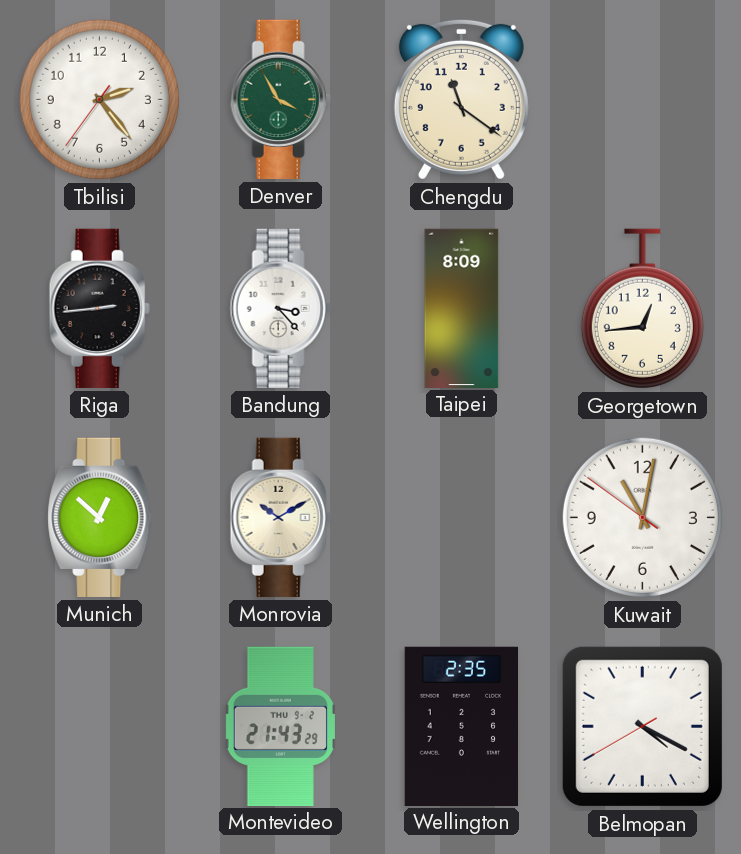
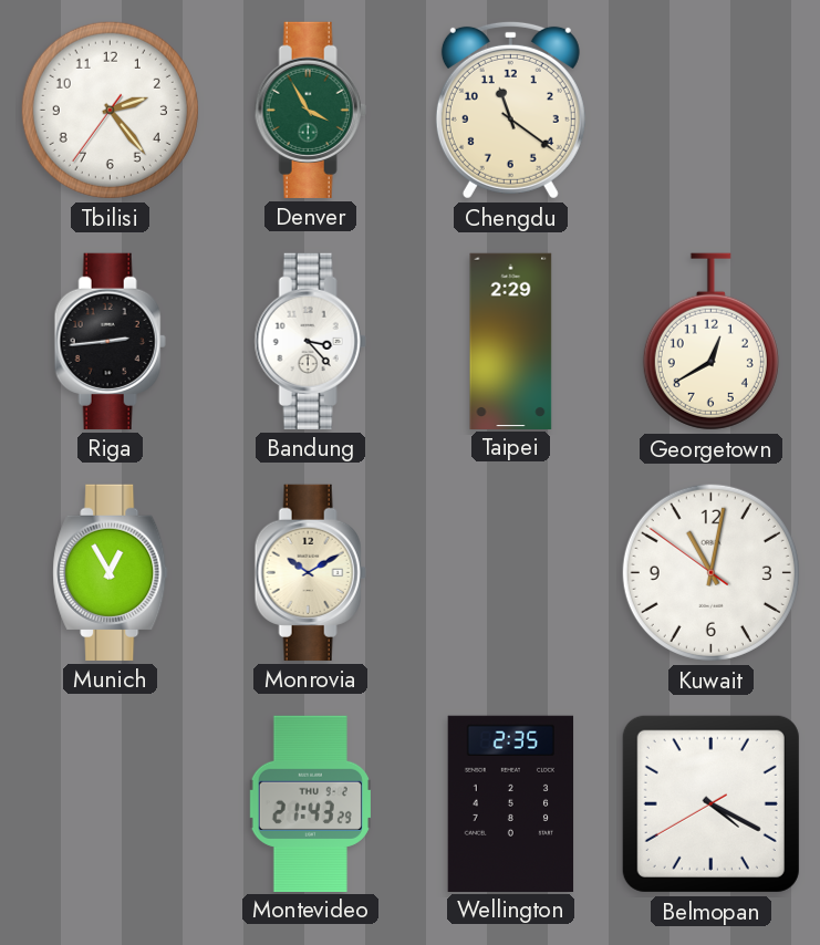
Taipei: 8:09 -> 2:29
Georgetown: 12:44 -> 12:40
Munich: 12:52 -> 12:55
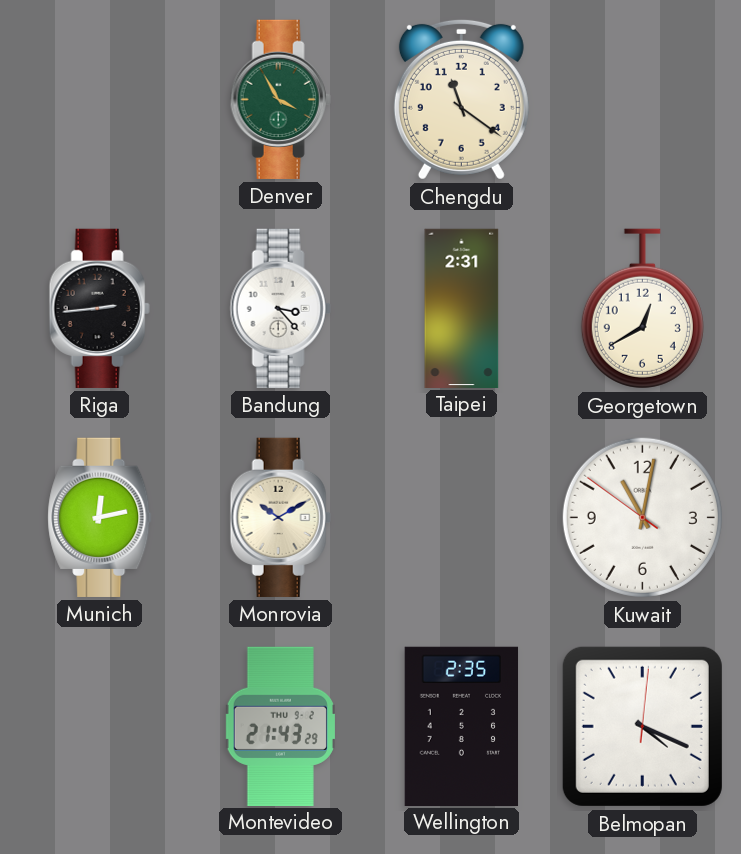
Tbilisi: 2:23 -> none
Taipei: 2:29 -> 2:31
Munich: 12:55 -> 12:13
Belmopan: 4:19:40 -> 4:19:01
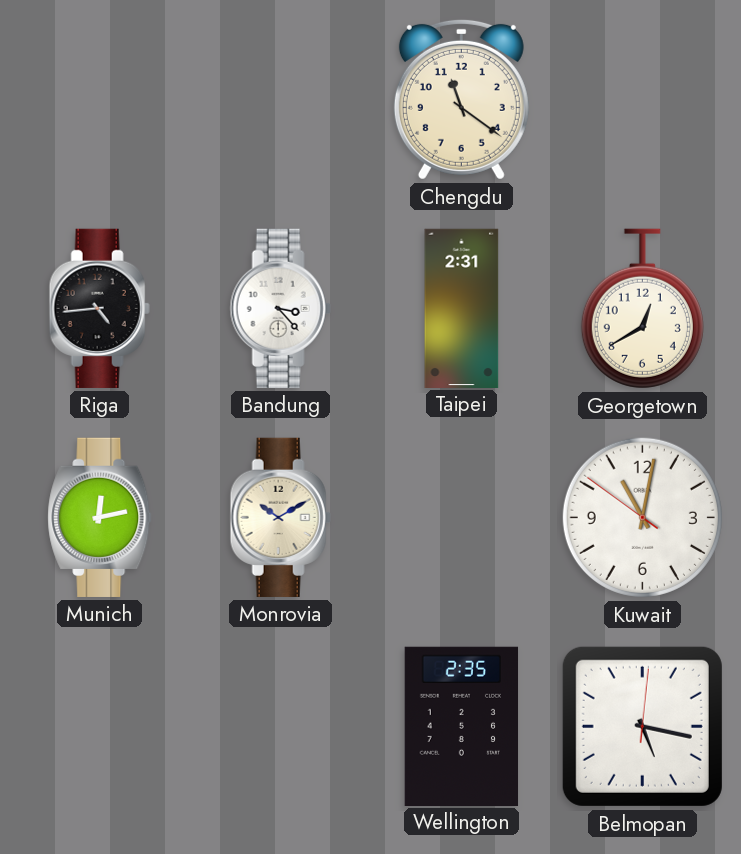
Denver: 3:55 -> none
Riga: 2:44 -> 4:44
Montevideo: 21:43 -> none
Belmopan: 4:19 -> 5:17
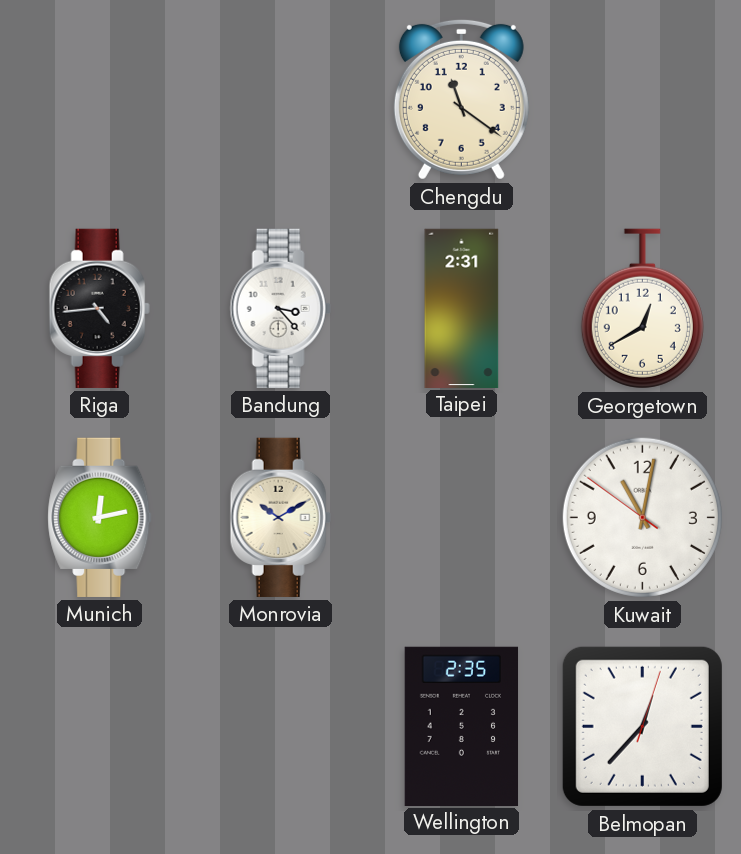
Belmopan: 5:17 -> 12:37
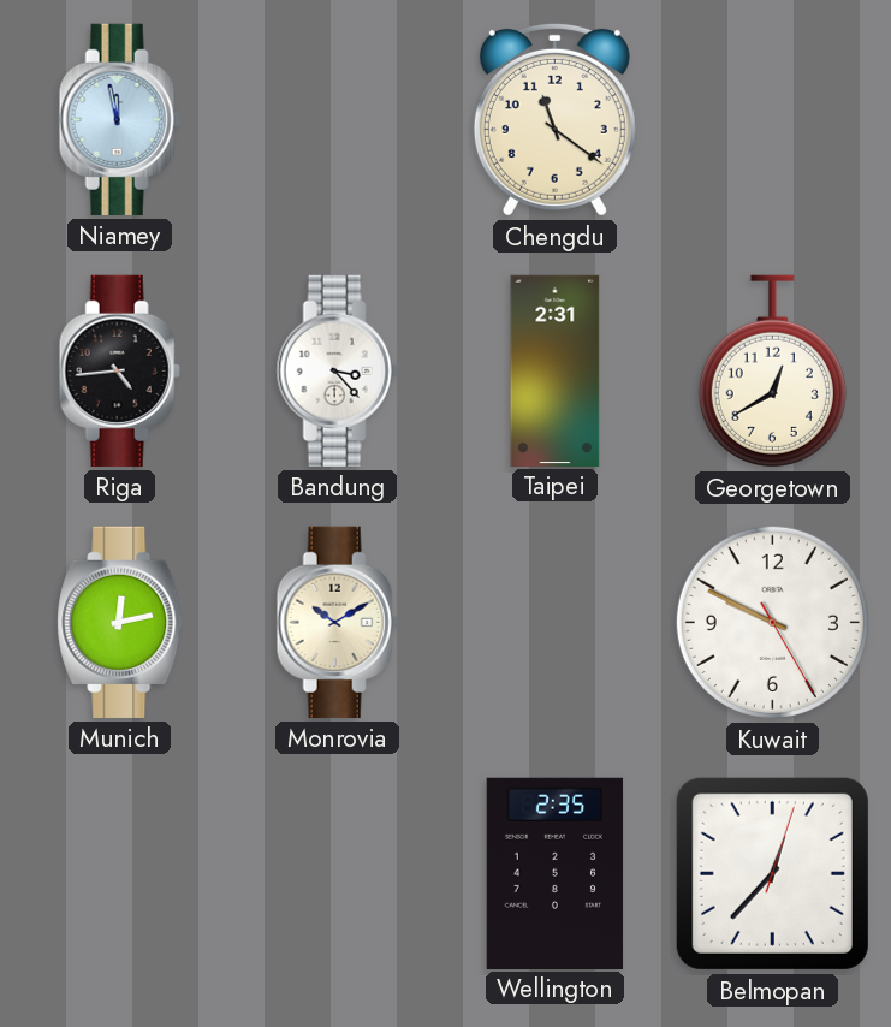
Niamey: none -> 11:58
Kuwait: 11:01 -> 9:49
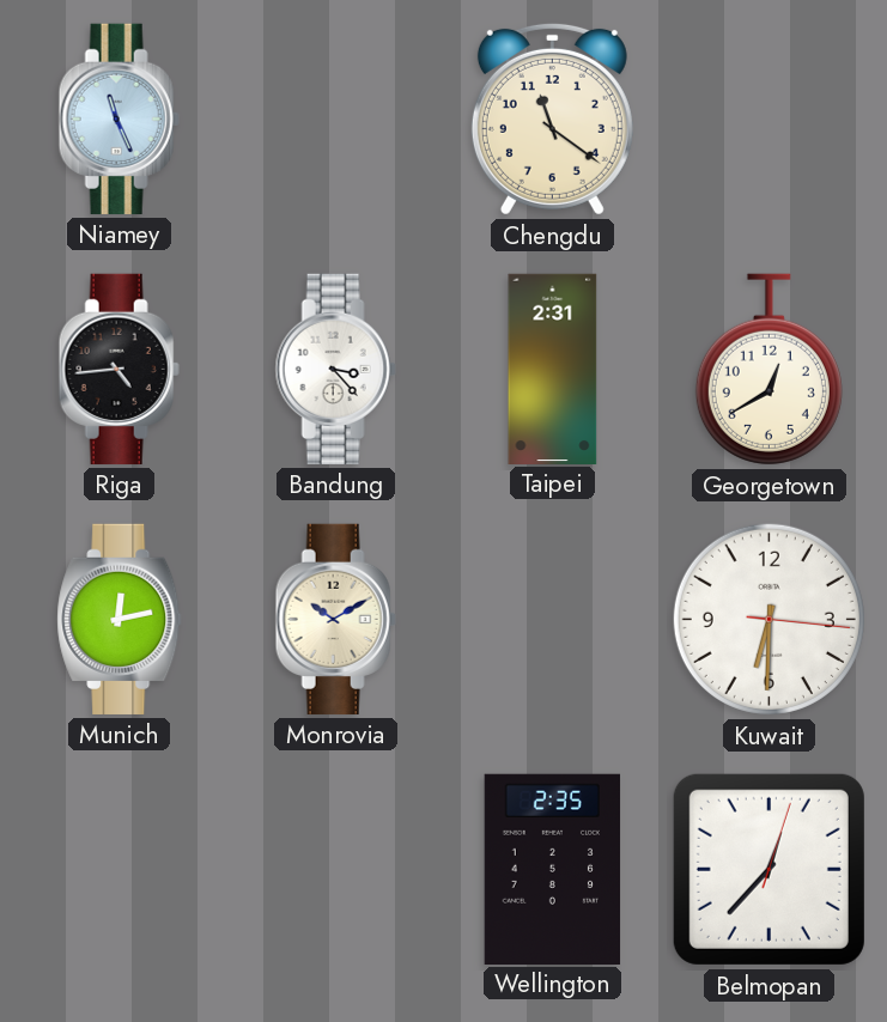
Niamey: 11:58 -> 11:26
Kuwait: 9:49 -> 6:30
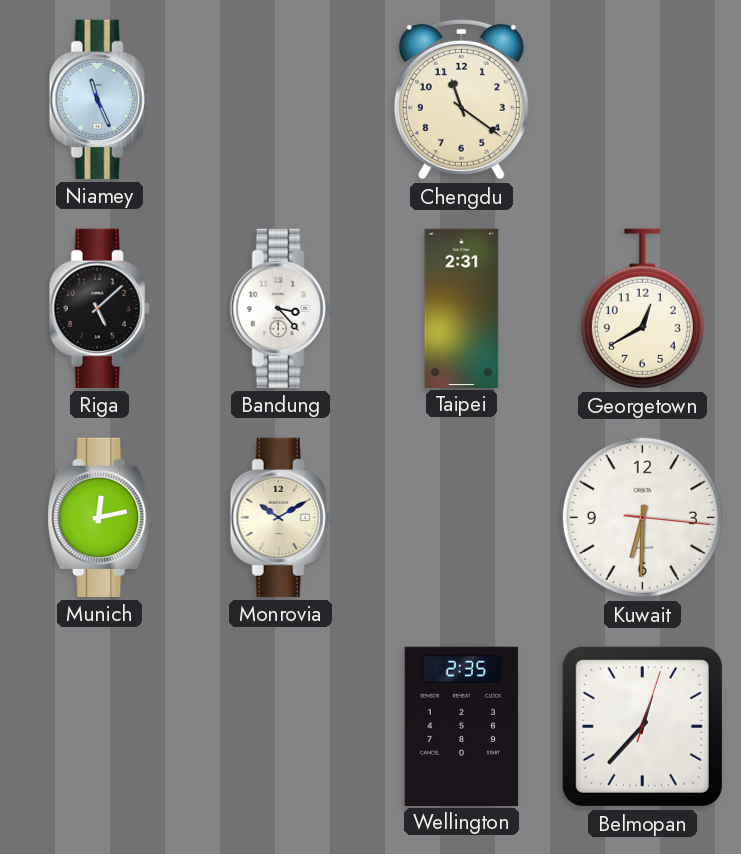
Riga: 4:44 -> 5:08
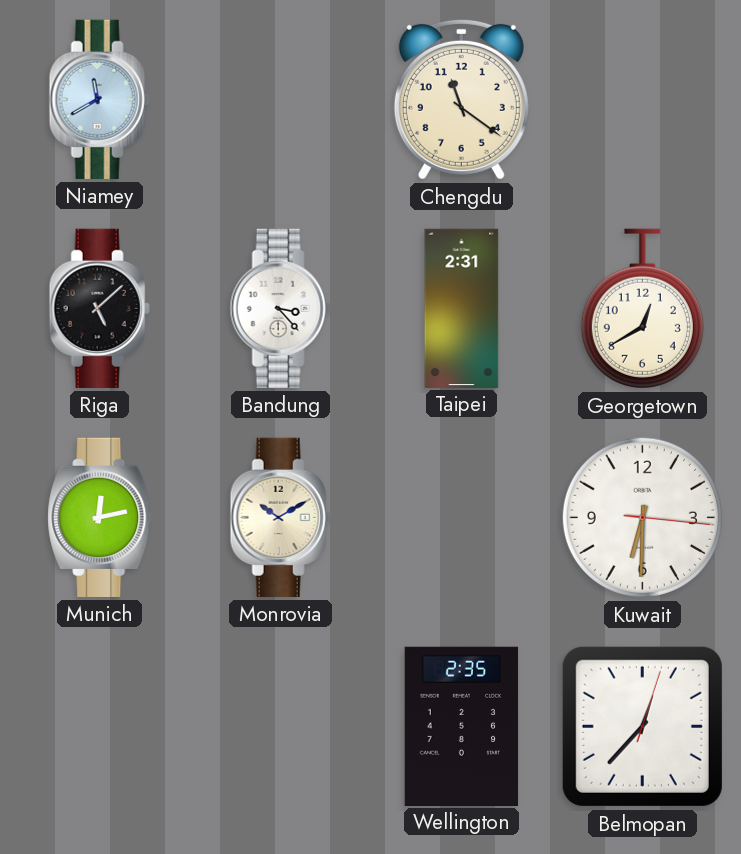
Niamey: 11:26 -> 11:40
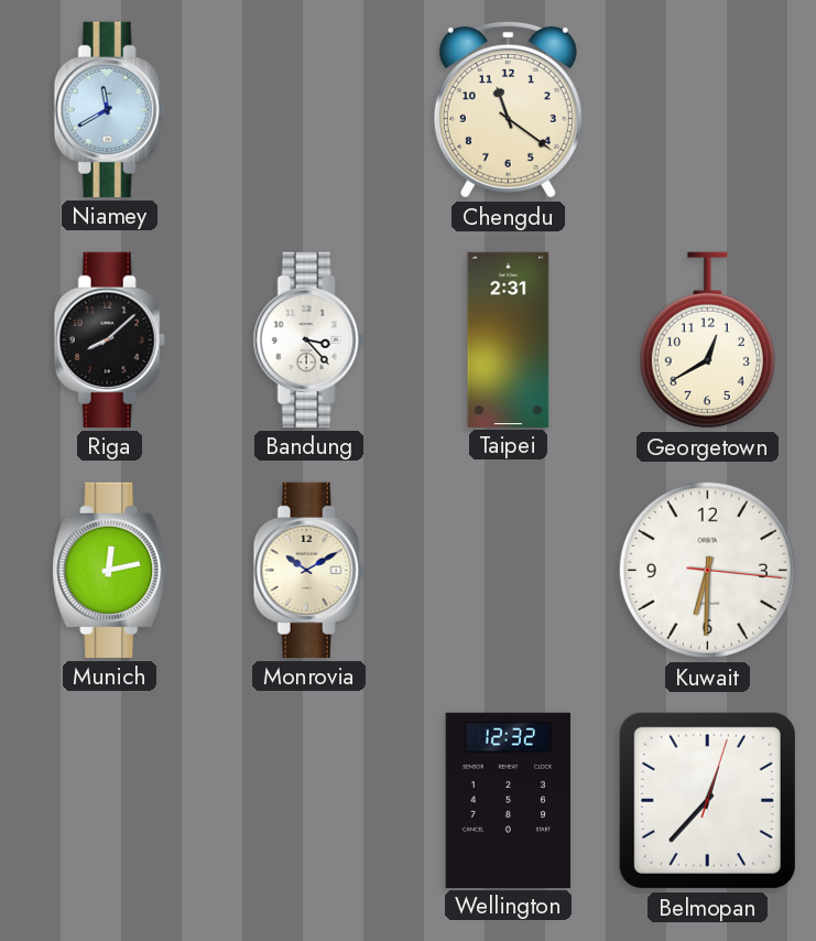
Riga: 5:08 -> 8:08
Wellington: 2:35 -> 12:32
